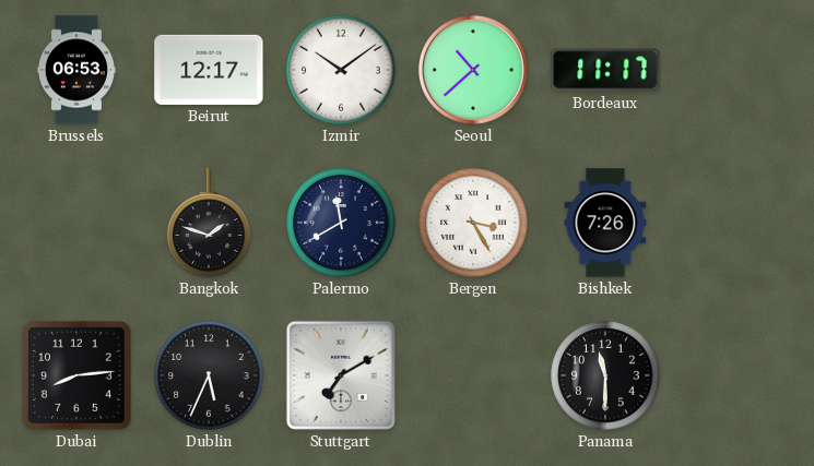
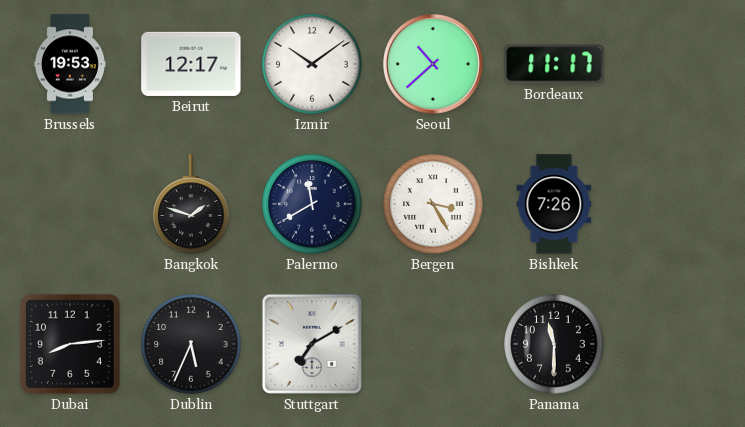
Brussels: 06:53 -> 19:53
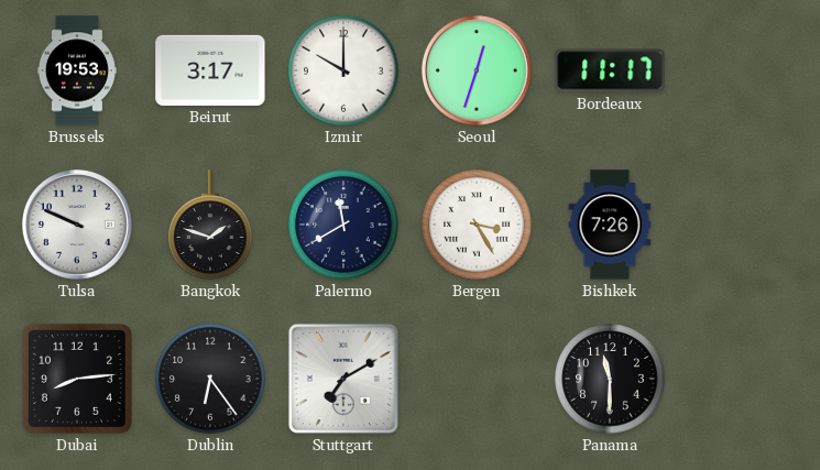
Beirut: 12:17 -> 3:17
Izmir: 10:09 -> 10:00
Seoul: 10:38 -> 12:33
Tulsa: none -> 9:49
Dublin: 5:34 -> 6:24
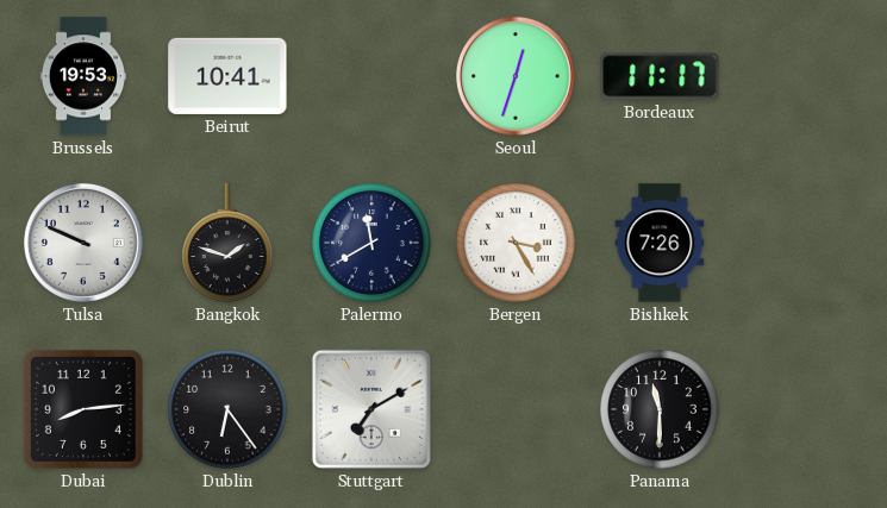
Beirut: 3:17 -> 10:41
Izmir: 10:00 -> none
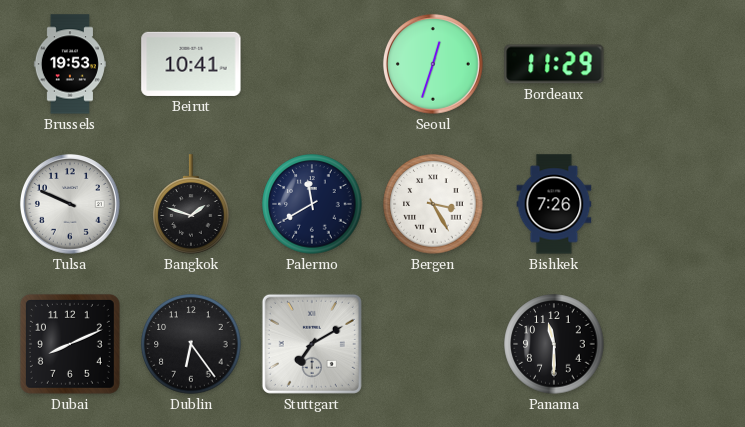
Bordeaux: 11:17 -> 11:29
Dubai: 8:14 -> 8:11
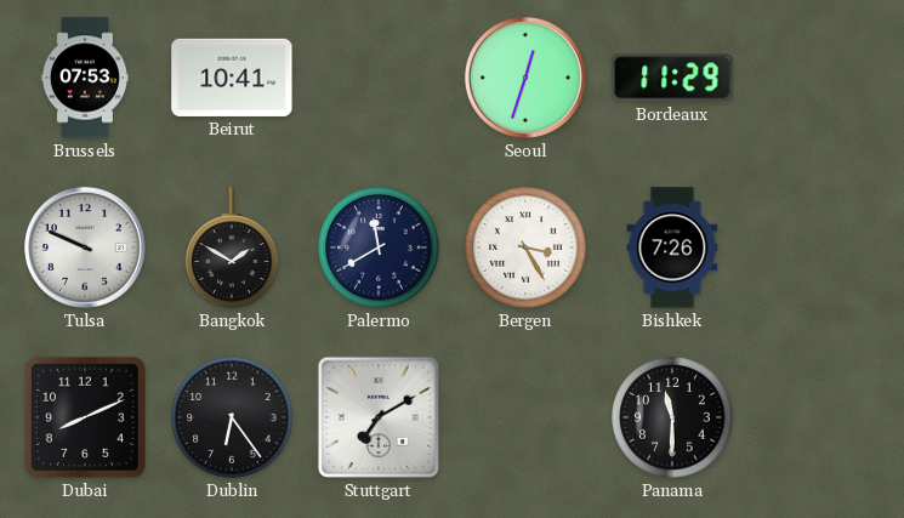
Brussels: 19:53 -> 07:53
Bangkok: 1:48 -> 1:50
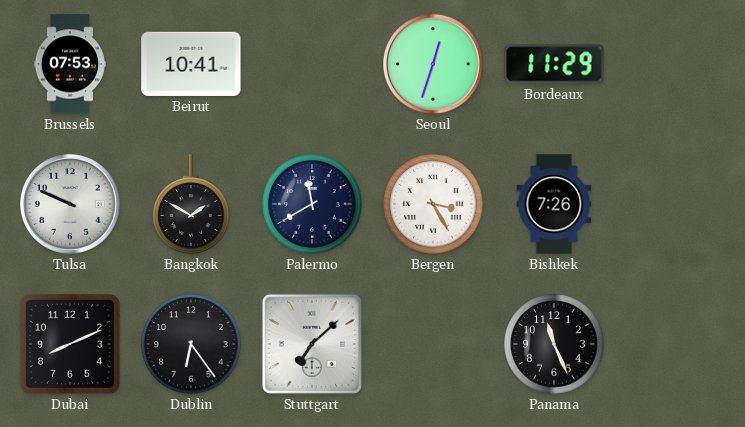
Stuttgart: 7:10 -> 7:08
Panama: 11:30 -> 11:26
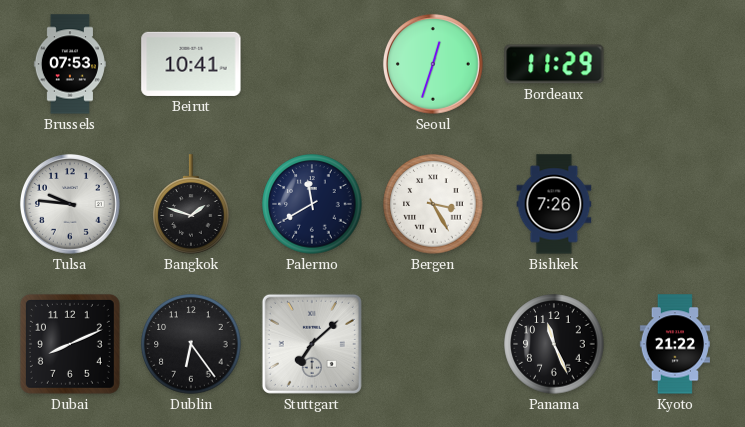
Tulsa: 9:49 -> 9:46
Bangkok: 1:50 -> 1:48
Kyoto: none -> 21:22
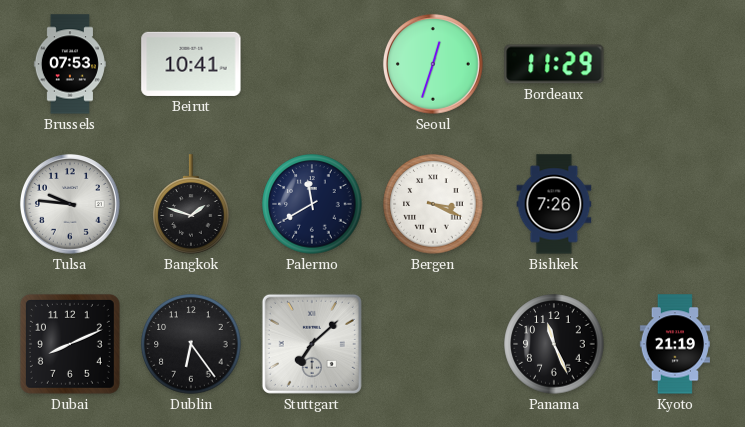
Bergen: 3:25 -> 3:19
Kyoto: 21:22 -> 21:19
